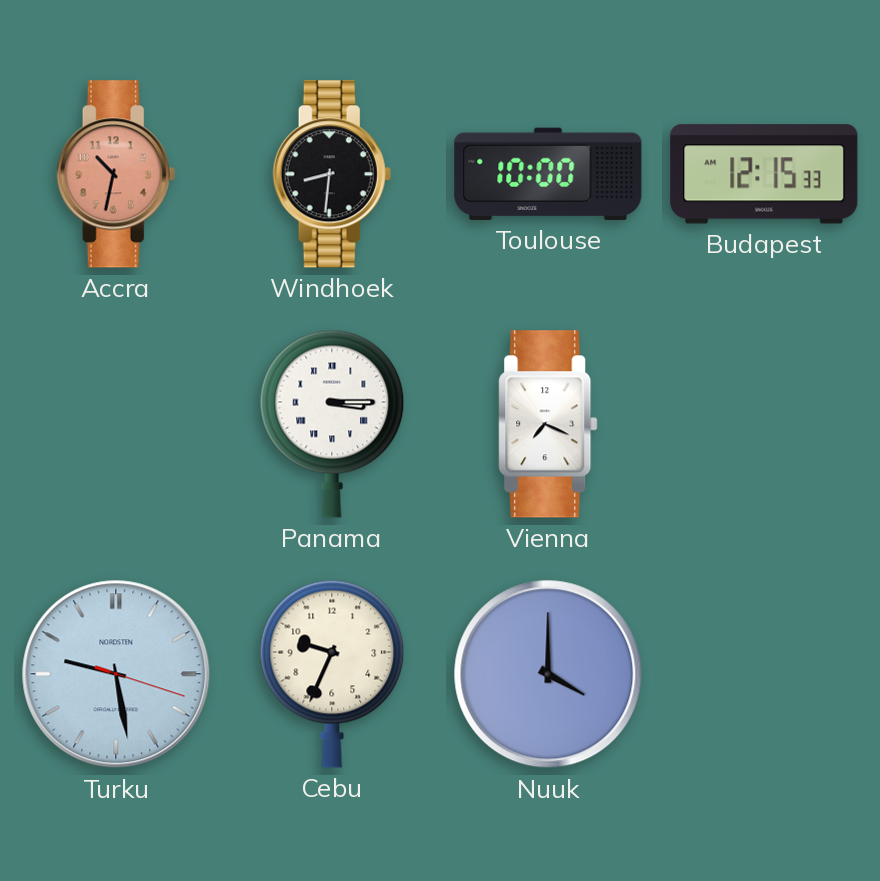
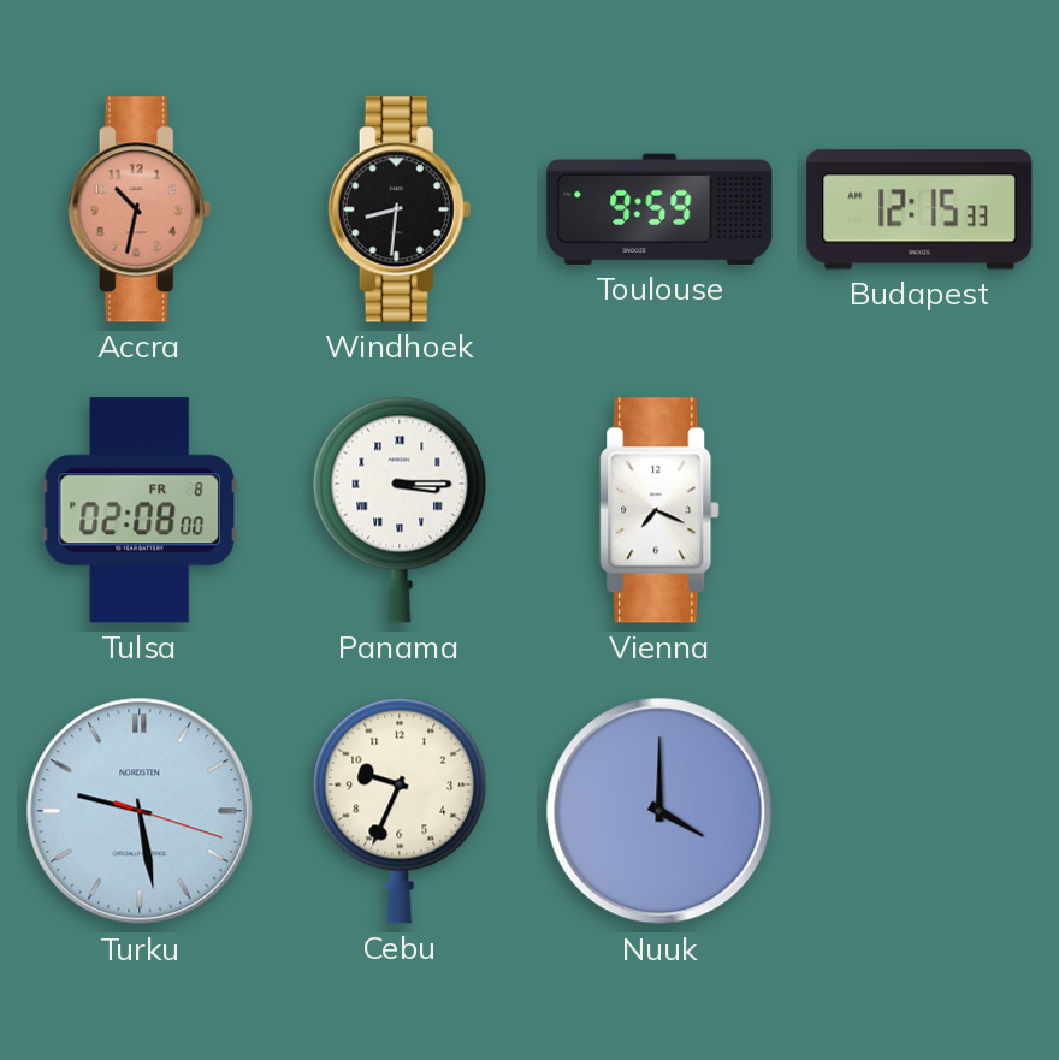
Toulouse: 10:00 -> 9:59
Tulsa: none -> 02:08
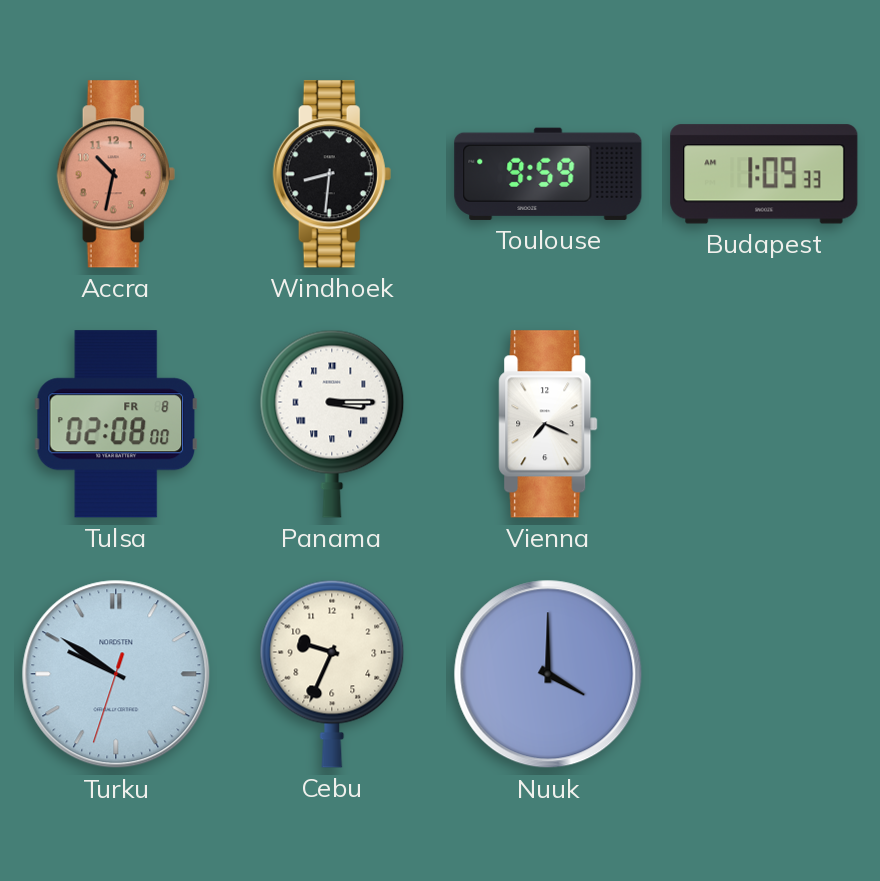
Budapest: 12:15 -> 1:09
Turku: 9:28 -> 9:50
